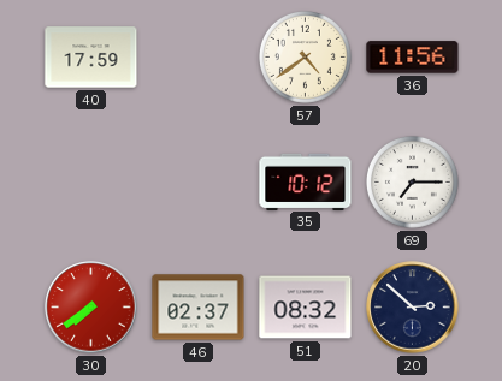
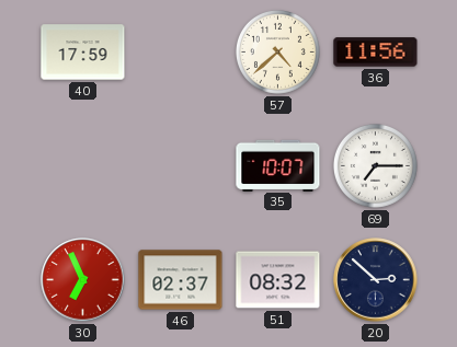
57: 4:39 -> 4:38
35: 10:12 -> 10:07
30: 7:39 -> 6:56
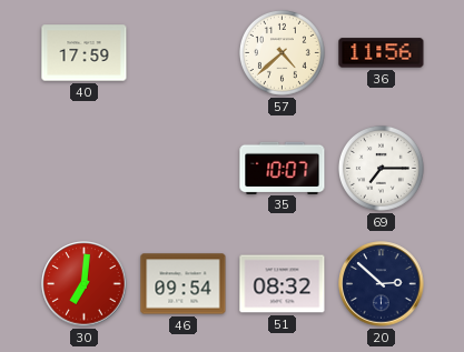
30: 6:56 -> 7:01
46: 02:37 -> 09:54
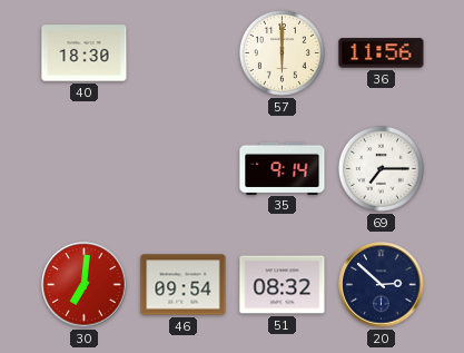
40: 17:59 -> 18:30
57: 4:38 -> 6:00
35: 10:07 -> 9:14
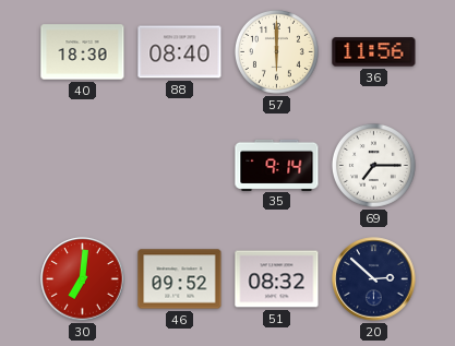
88: none -> 08:40
46: 09:54 -> 09:52
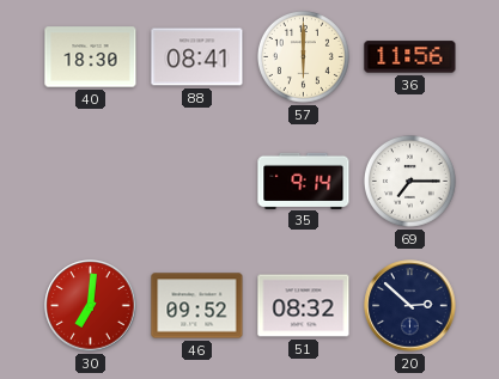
88: 08:40 -> 08:41
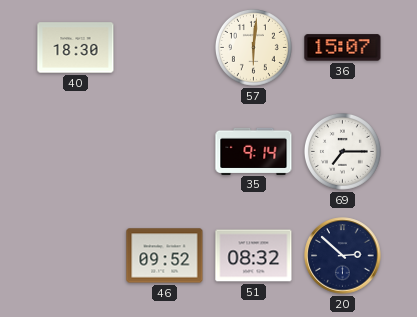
88: 08:41 -> none
57: 6:00 -> 6:01
36: 11:56 -> 15:07
30: 7:01 -> none
